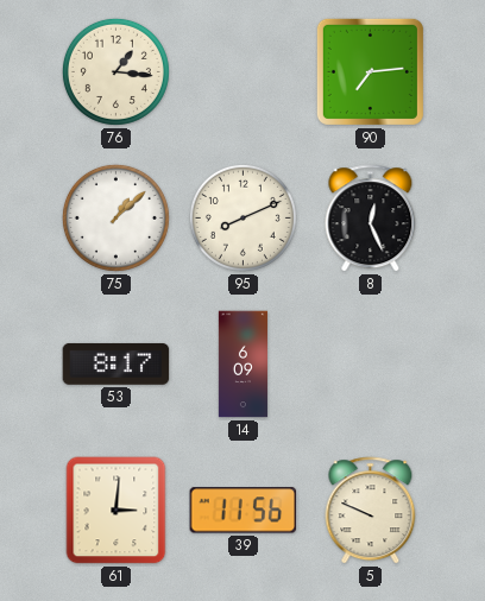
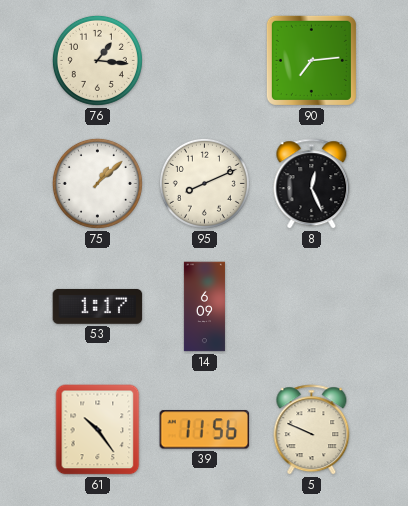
53: 8:17 -> 1:17
61: 3:01 -> 10:24
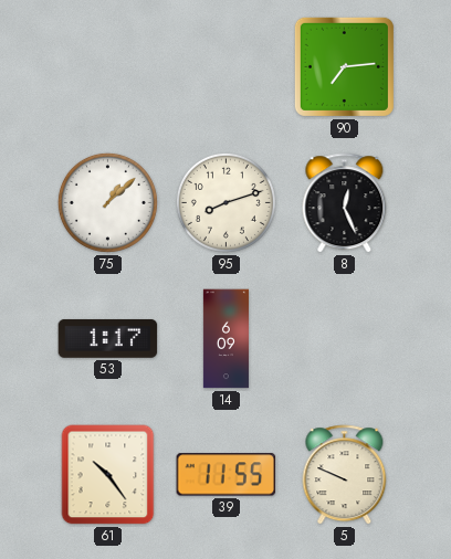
76: 1:16 -> none
95: 8:11 -> 8:12
39: 11:56 -> 11:55
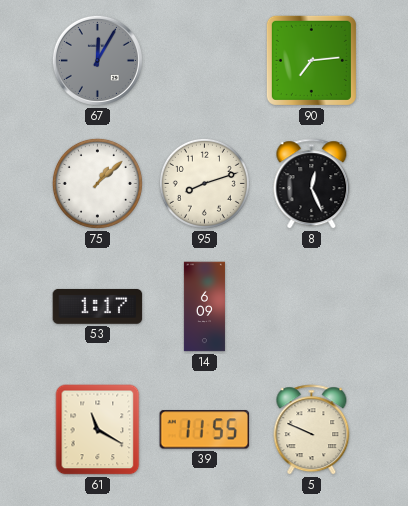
67: none -> 12:05
61: 10:24 -> 11:20
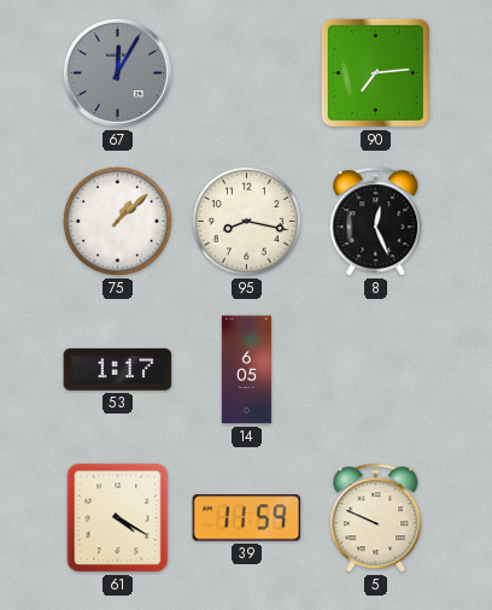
95: 8:12 -> 8:17
14: 6:09 -> 6:05
61: 11:20 -> 4:20
39: 11:55 -> 11:59
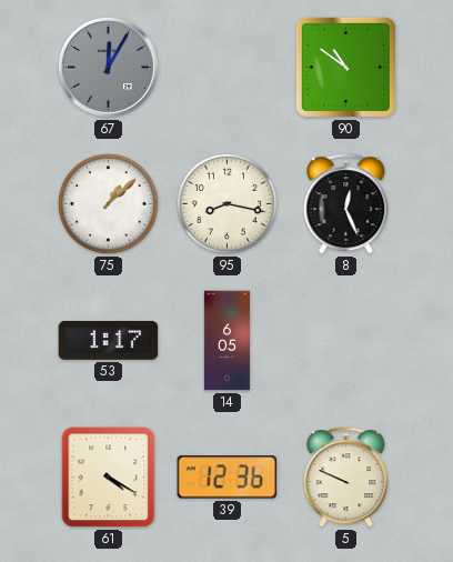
90: 7:14 -> 10:51
39: 11:59 -> 12:36
